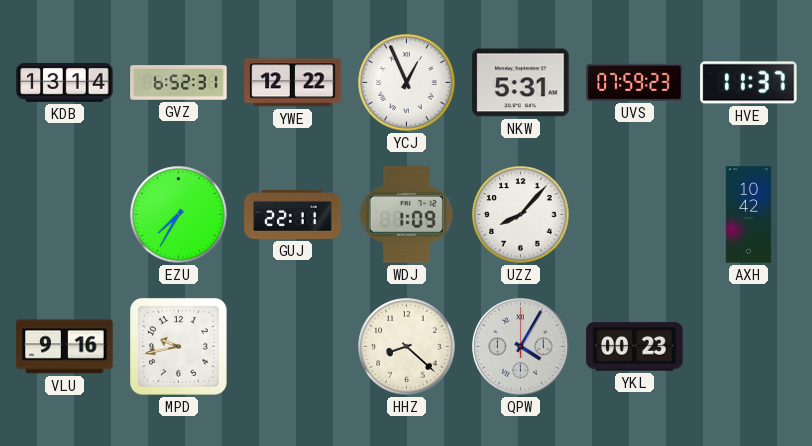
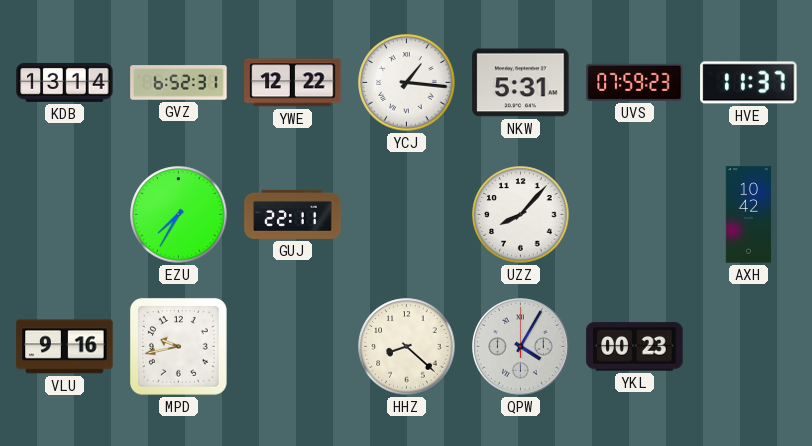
YCJ: 12:56 -> 1:16
WDJ: 1:09 -> none
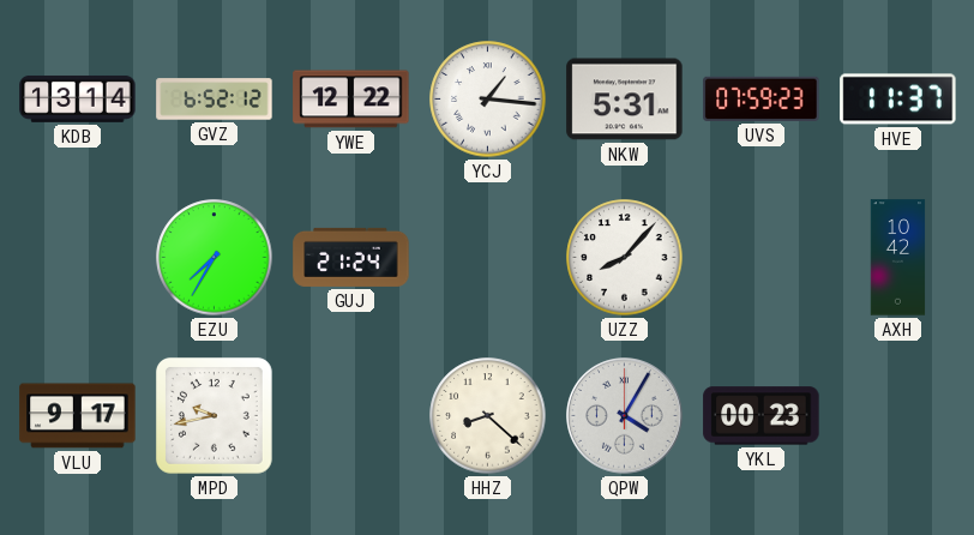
GVZ: 6:52:31 -> 6:52:12
GUJ: 22:11 -> 21:24
VLU: 9:16 -> 9:17
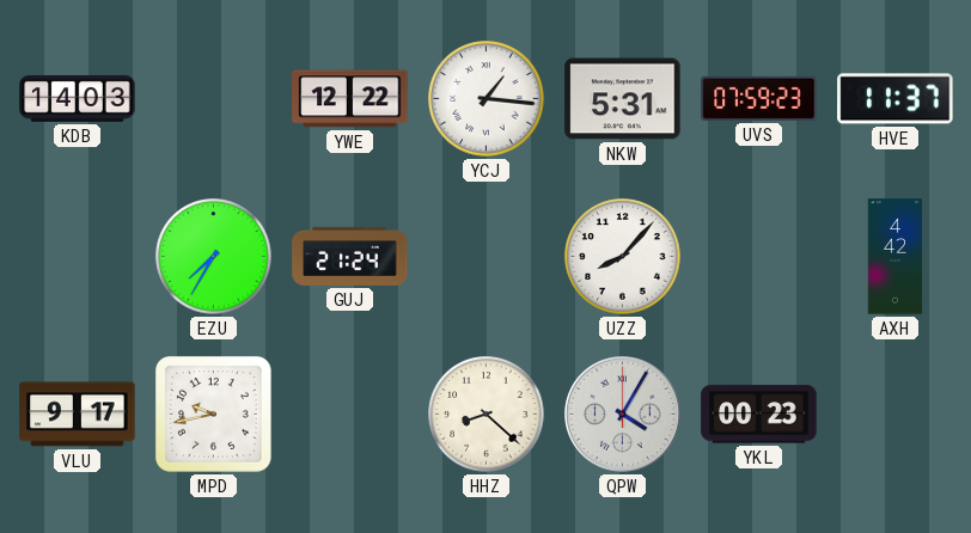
KDB: 13:14 -> 14:03
GVZ: 6:52 -> none
AXH: 10:42 -> 4:42
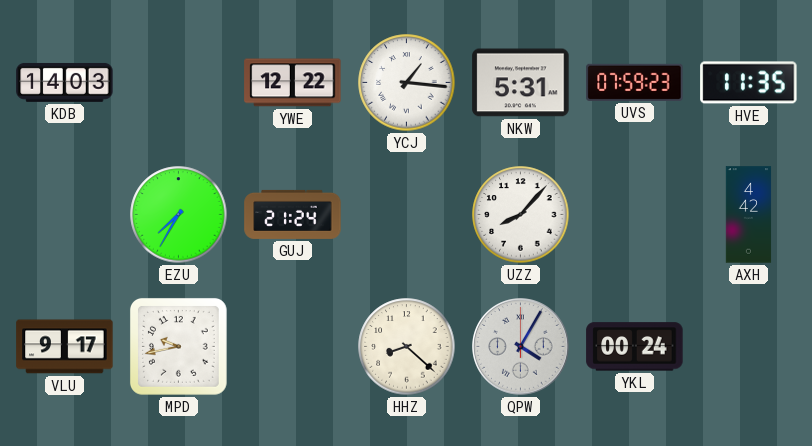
HVE: 11:37 -> 11:35
YKL: 00:23 -> 00:24
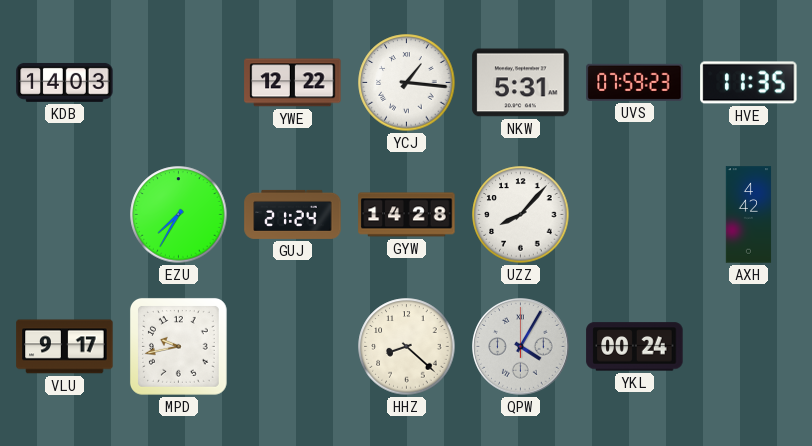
GYW: none -> 14:28
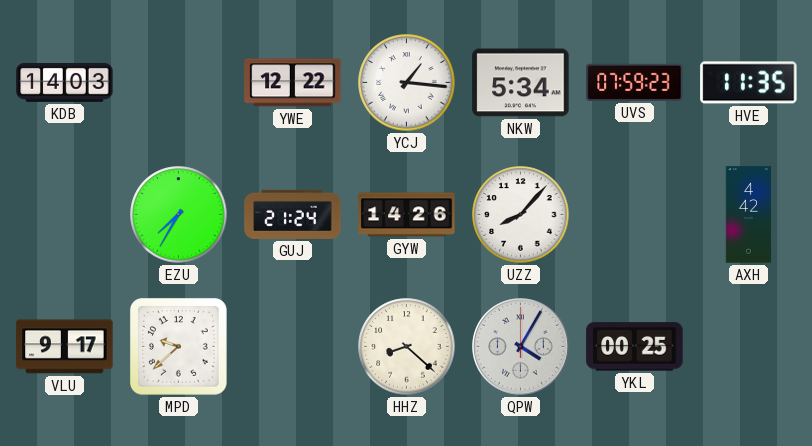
NKW: 5:31 -> 5:34
GYW: 14:28 -> 14:26
MPD: 9:43 -> 9:38
YKL: 00:24 -> 00:25
